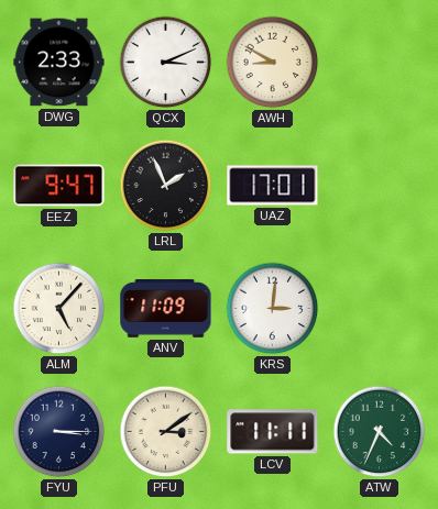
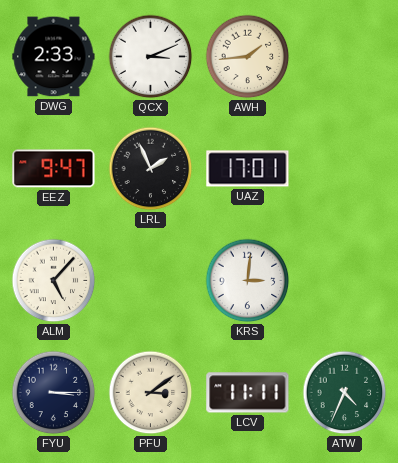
AWH: 8:50 -> 1:44
ANV: 11:09 -> none
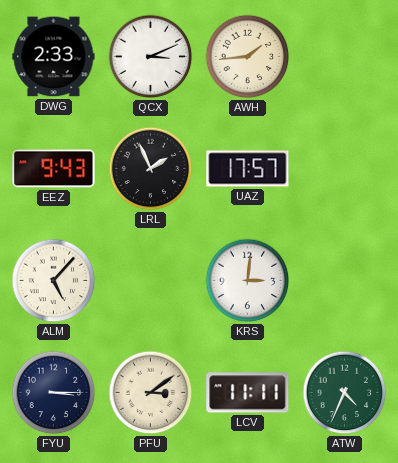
EEZ: 9:47 -> 9:43
UAZ: 17:01 -> 17:57
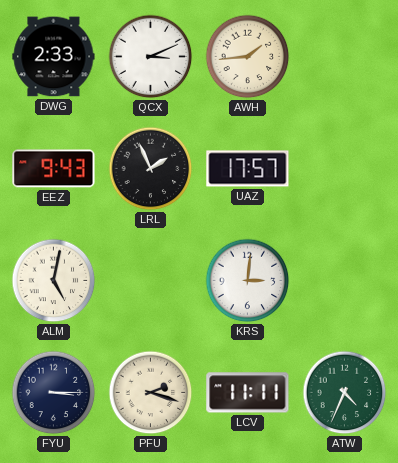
ALM: 5:07 -> 5:02
PFU: 3:09 -> 2:18
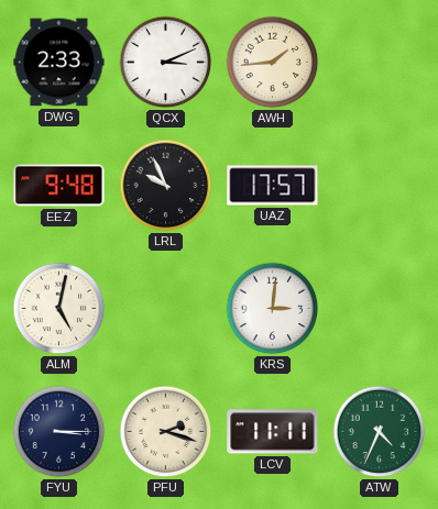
EEZ: 9:43 -> 9:48
LRL: 1:56 -> 9:56
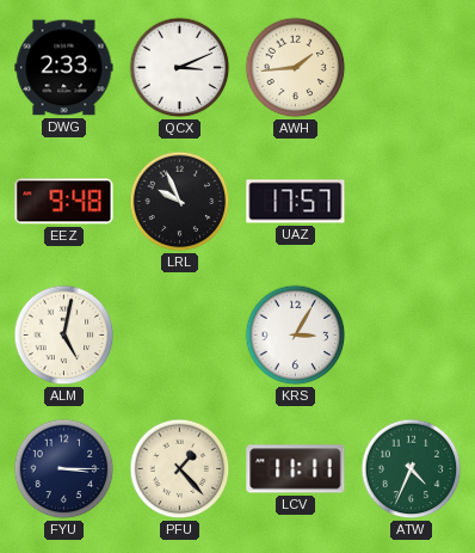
KRS: 3:01 -> 3:05
PFU: 2:18 -> 1:23
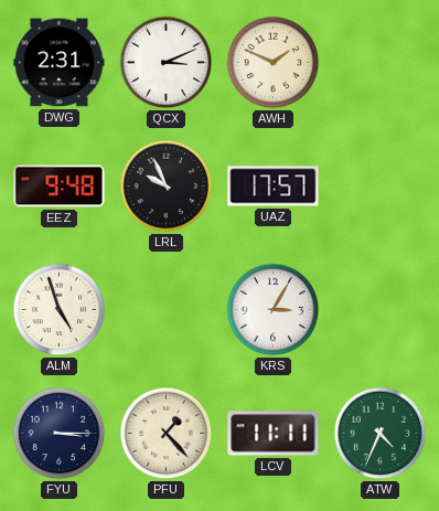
DWG: 2:33 -> 2:31
AWH: 1:44 -> 1:49
ALM: 5:02 -> 4:57
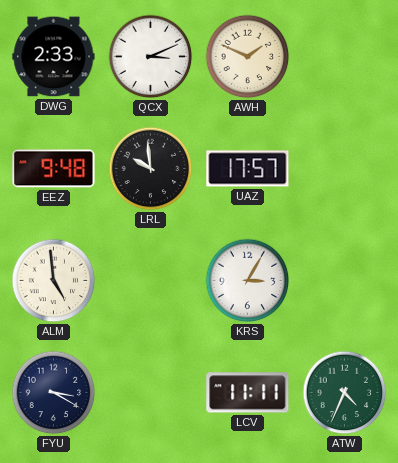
DWG: 2:31 -> 2:33
LRL: 9:56 -> 9:59
ALM: 4:57 -> 4:59
FYU: 3:15 -> 3:20
PFU: 1:23 -> none
